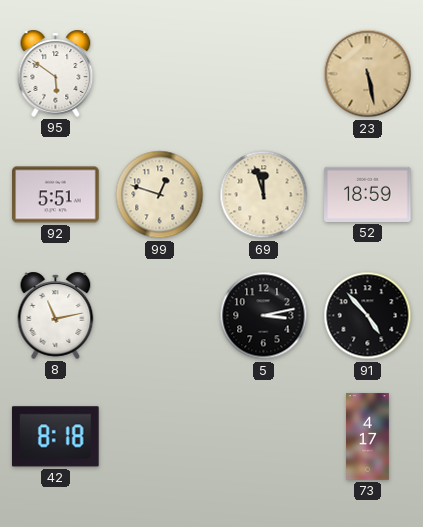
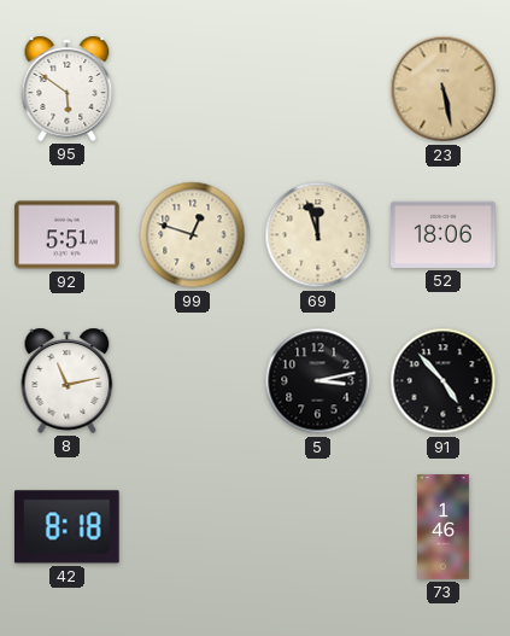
52: 18:59 -> 18:06
73: 4:17 -> 1:46
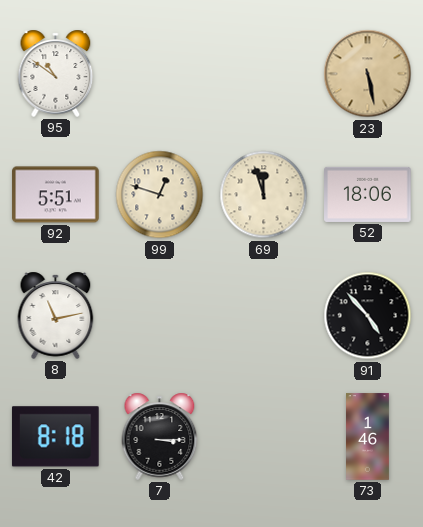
95: 5:51 -> 10:51
5: 3:13 -> none
7: none -> 3:15
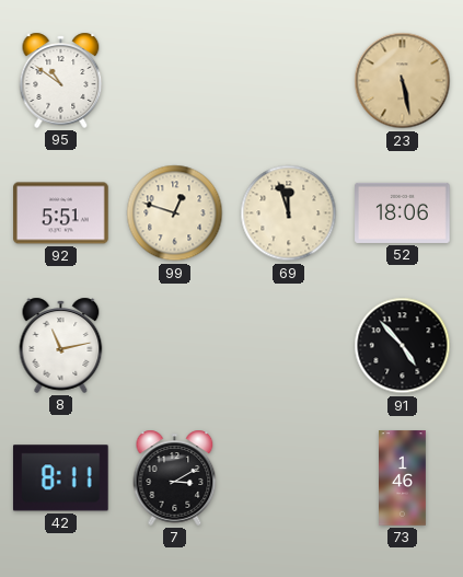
42: 8:18 -> 8:11
7: 3:15 -> 3:10
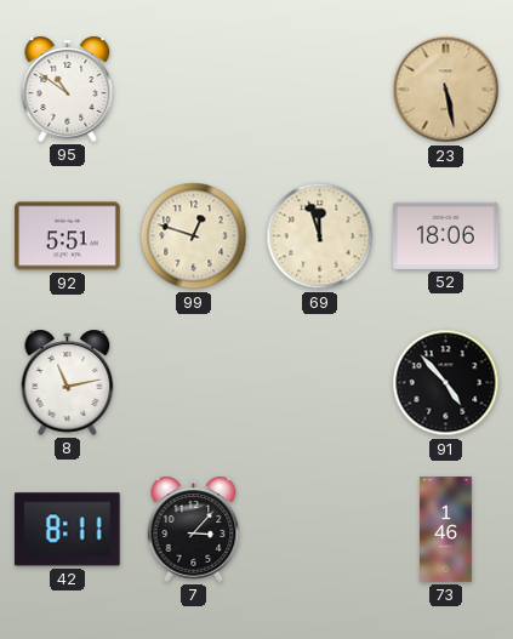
7: 3:10 -> 3:07
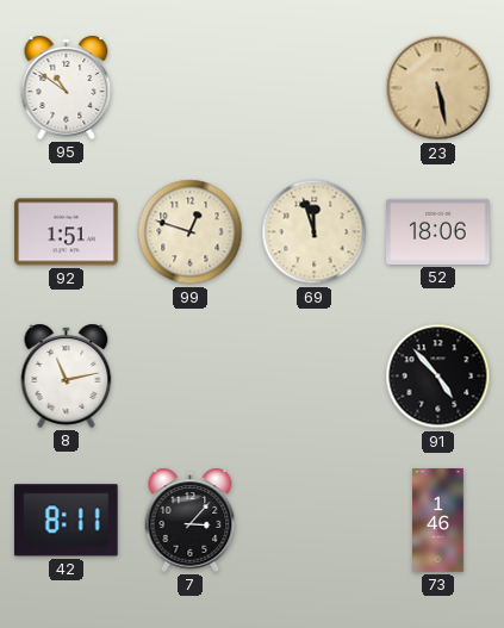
92: 5:51 -> 1:51
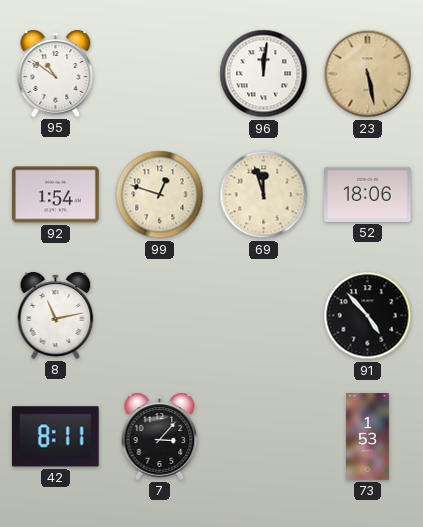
96: none -> 12:01
92: 1:51 -> 1:54
73: 1:46 -> 1:53
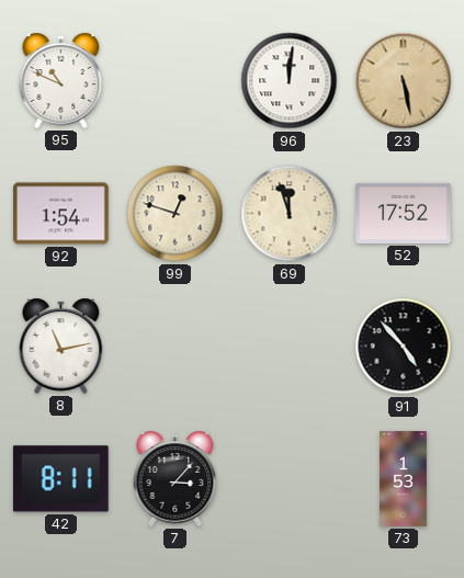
95: 10:51 -> 10:49
52: 18:06 -> 17:52
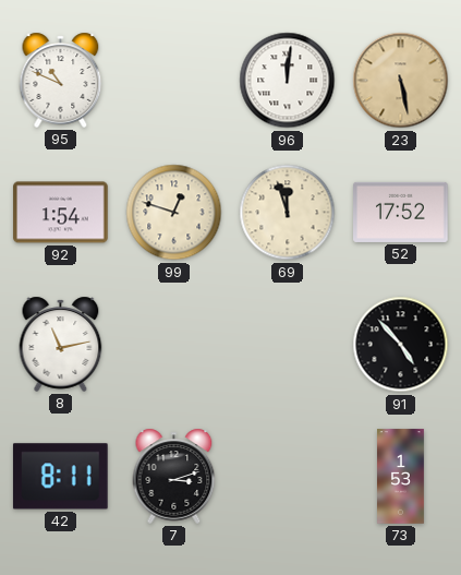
7: 3:07 -> 3:12
